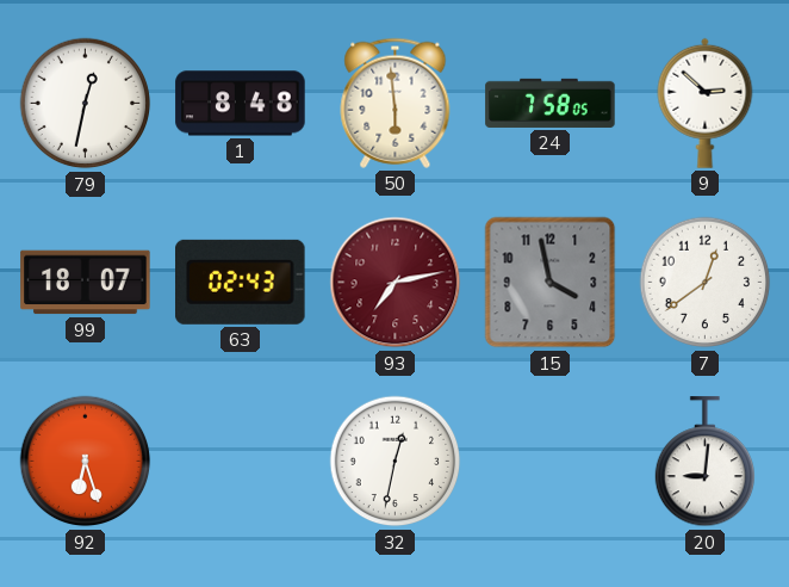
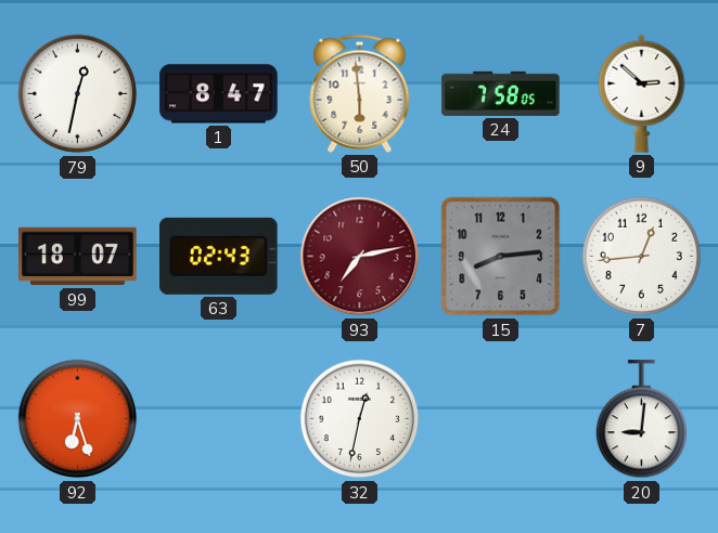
1: 8:48 -> 8:47
15: 3:58 -> 8:14
7: 12:39 -> 12:44
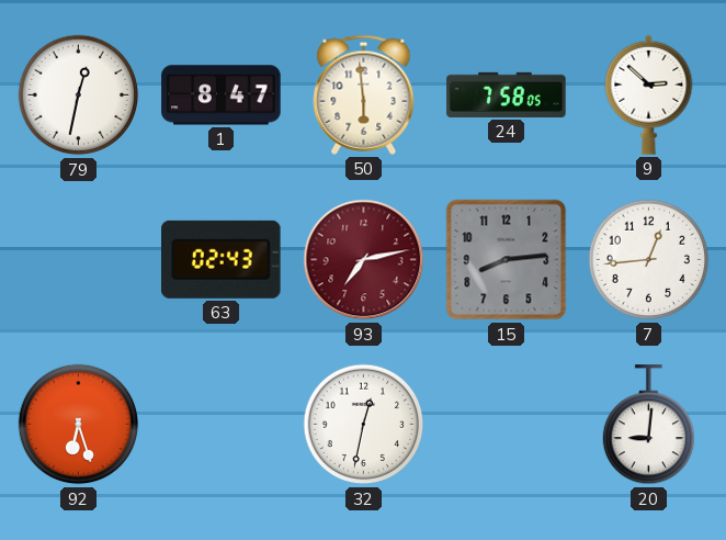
99: 18:07 -> none
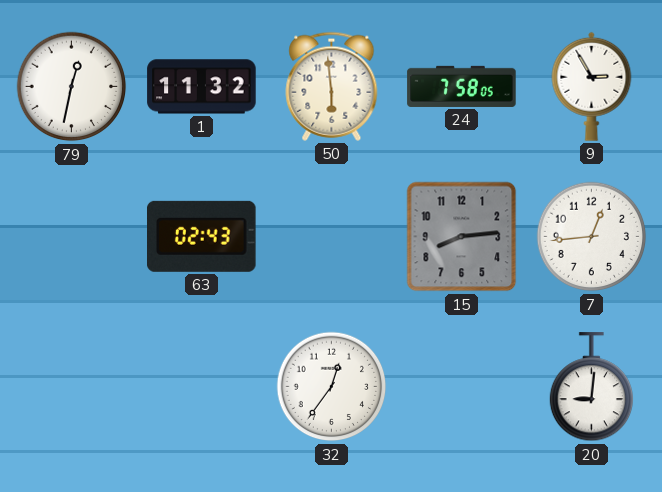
1: 8:47 -> 11:32
9: 2:52 -> 2:55
93: 7:13 -> none
92: 6:27 -> none
32: 12:32 -> 12:36
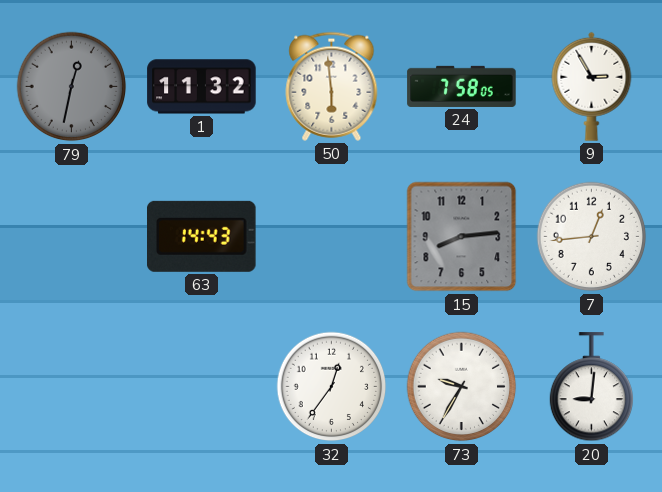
79 dial: white -> grey
63: 02:43 -> 14:43
73: none -> 9:35
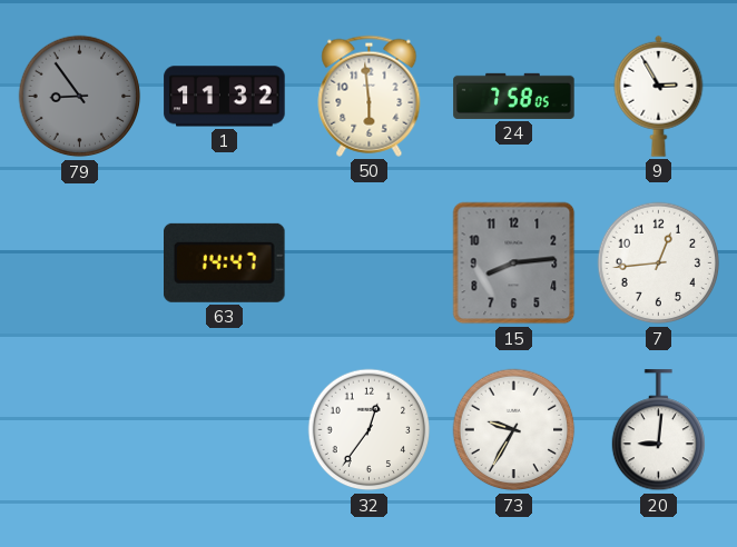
79: 12:32 -> 8:54
63: 14:43 -> 14:47
